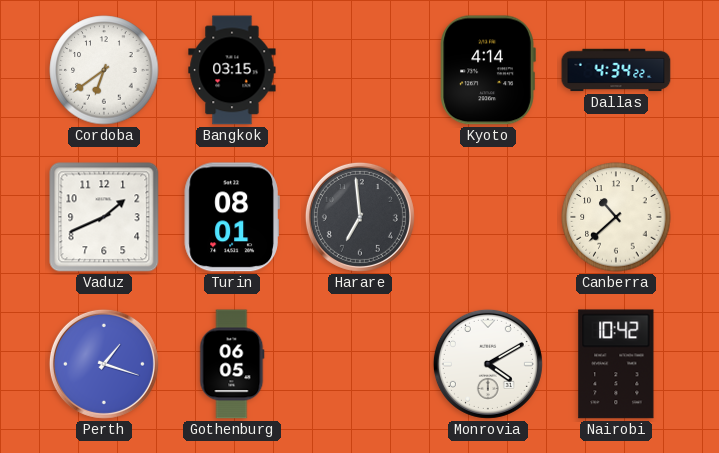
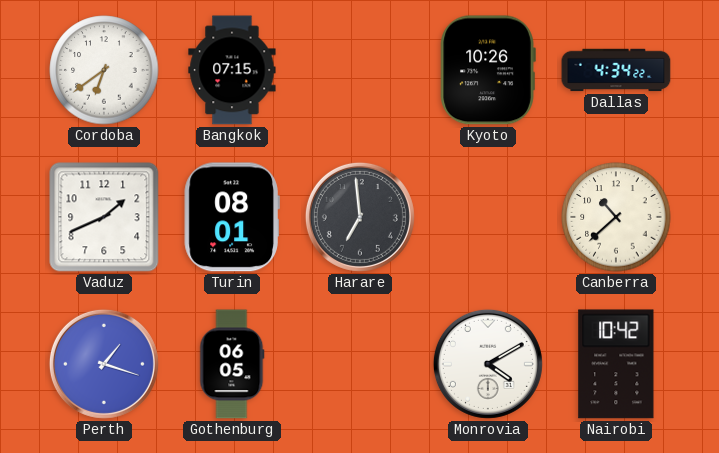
Bangkok: 03:15 -> 07:15
Kyoto: 4:14 -> 10:26
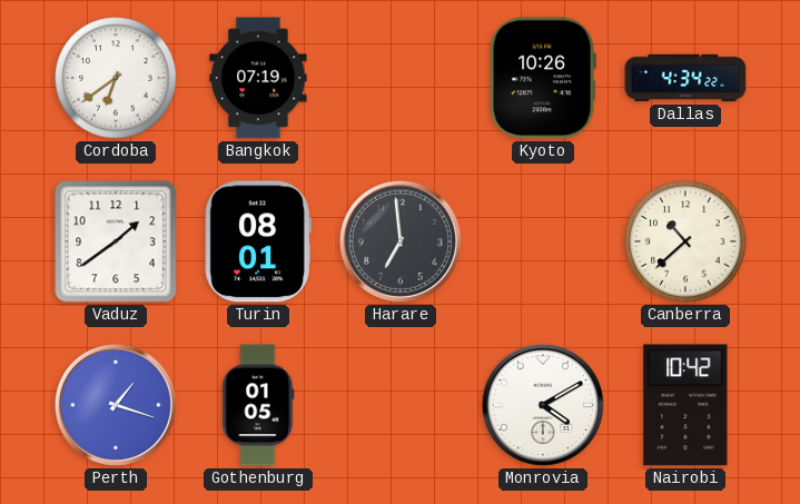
Bangkok: 07:15 -> 07:19
Vaduz: 1:41 -> 1:39
Gothenburg: 06:05 -> 01:05
